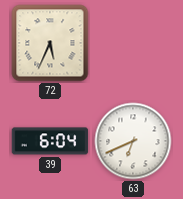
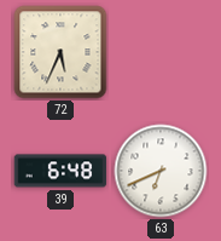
39: 6:04 -> 6:48
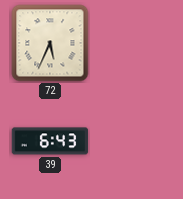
39: 6:48 -> 6:43
63: 6:41 -> none
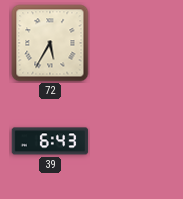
72: 5:34 -> 5:35
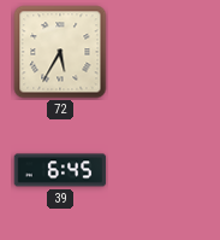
39: 6:43 -> 6:45
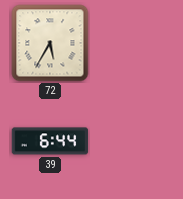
39: 6:45 -> 6:44
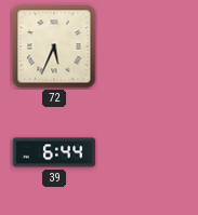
72: 5:35 -> 5:34
